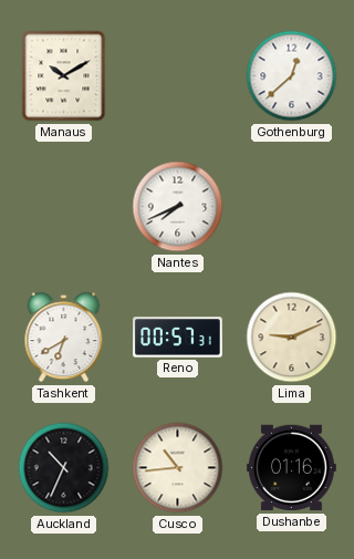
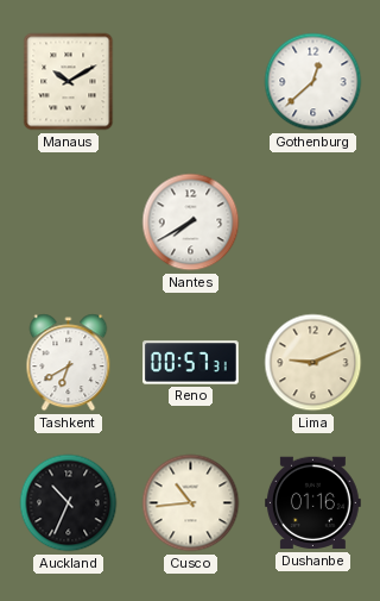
Nantes: 7:41 -> 7:40
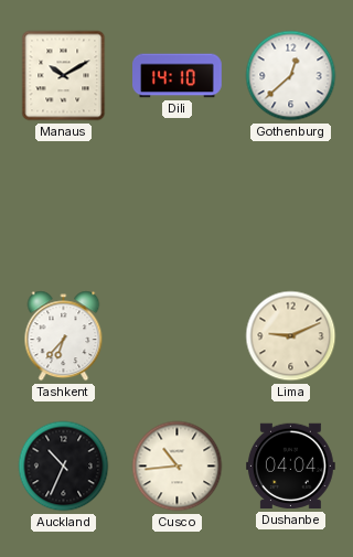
Dili: none -> 14:10
Nantes: 7:40 -> none
Tashkent: 6:40 -> 6:37
Reno: 00:57 -> none
Dushanbe: 01:16 -> 04:04
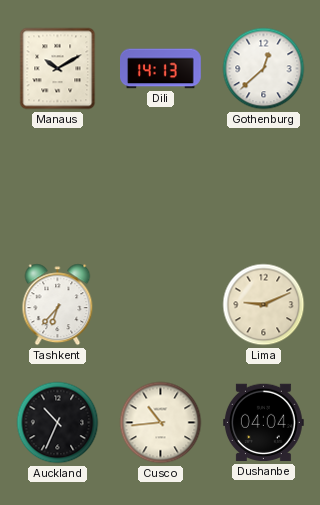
Dili: 14:10 -> 14:13
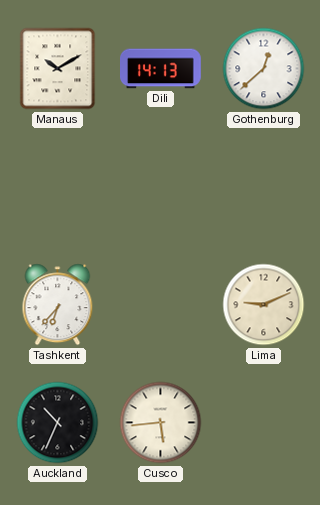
Cusco: 10:44 -> 5:44
Dushanbe: 04:04 -> none
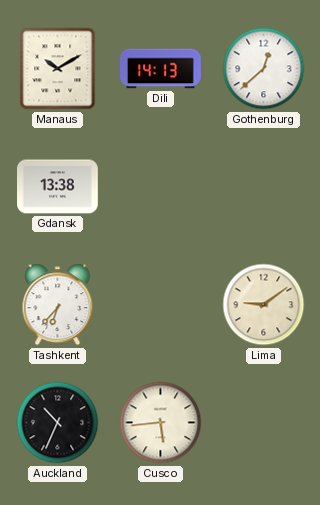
Gdansk: none -> 13:38
Lima: 9:11 -> 9:09
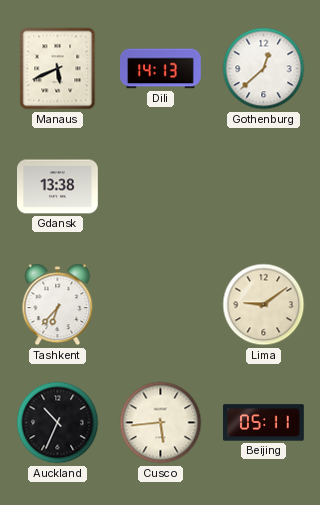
Manaus: 10:10 -> 5:41
Beijing: none -> 05:11
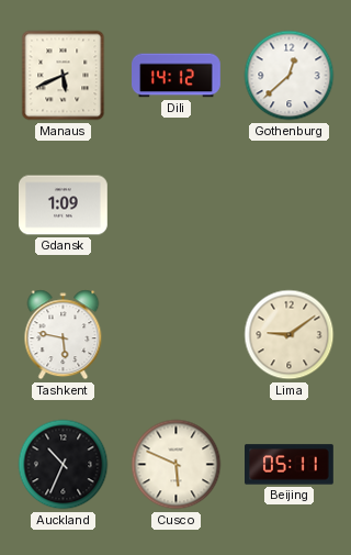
Dili: 14:13 -> 14:12
Gdansk: 13:38 -> 1:09
Tashkent: 6:37 -> 5:47
Cusco: 5:44 -> 5:49
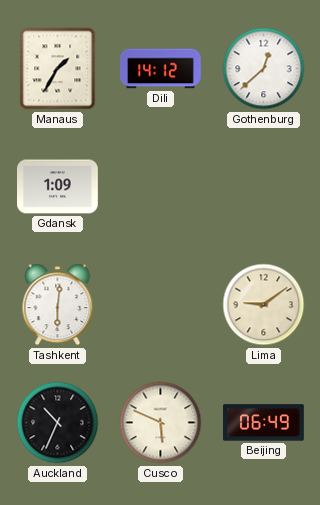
Manaus: 5:41 -> 1:35
Tashkent: 5:47 -> 6:01
Beijing: 05:11 -> 06:49
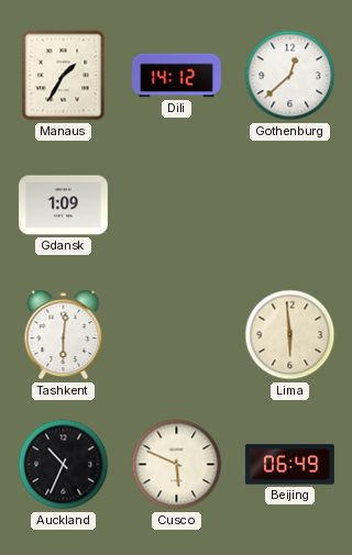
Lima: 9:09 -> 5:59
